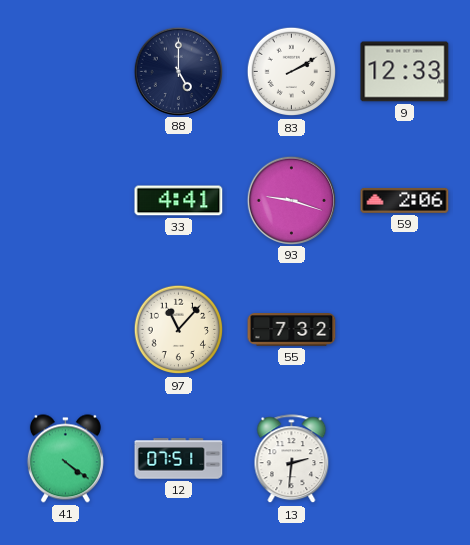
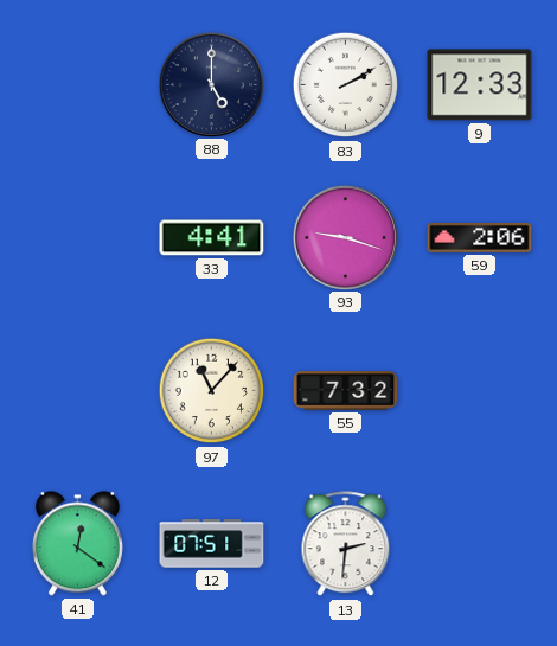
41: 4:21 -> 12:21
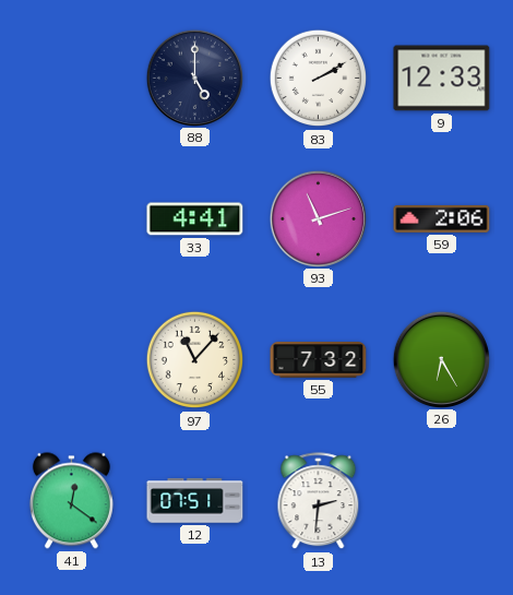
93: 9:18 -> 11:12
26: none -> 6:25
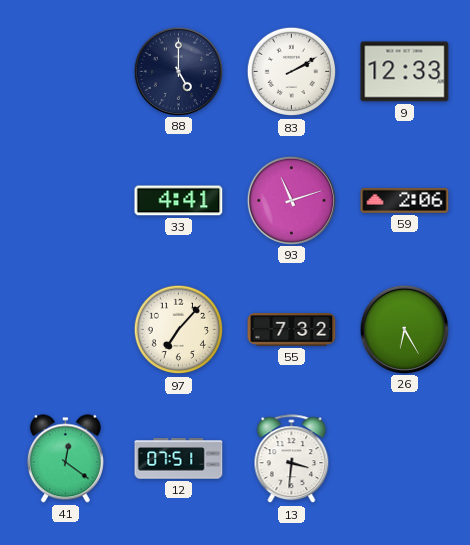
97: 11:07 -> 7:07
13: 2:31 -> 3:31
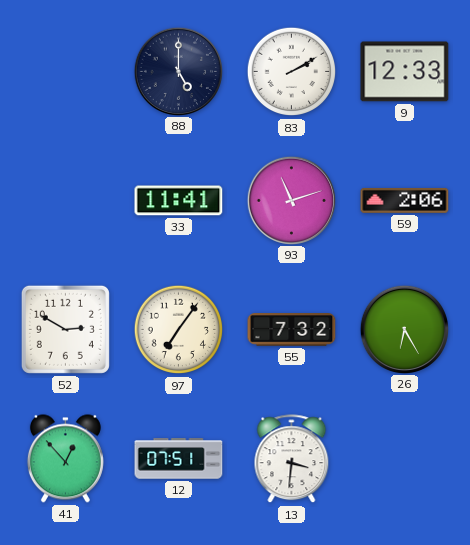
33: 4:41 -> 11:41
52: none -> 2:50
97: 7:07 -> 7:06
41: 12:21 -> 12:53
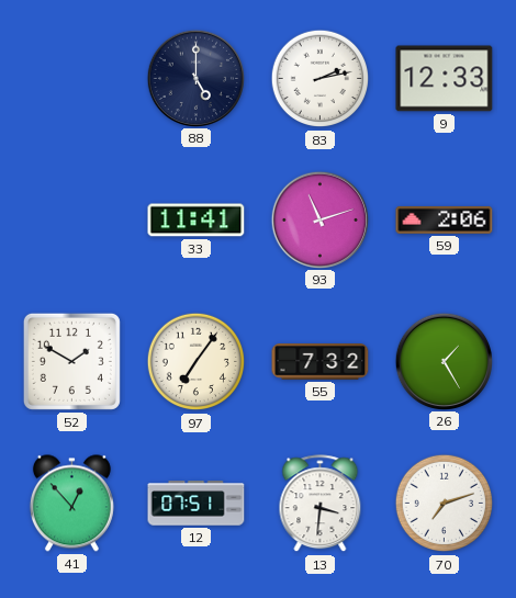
83: 2:10 -> 2:13
52: 2:50 -> 1:50
26: 6:25 -> 1:25
70: none -> 7:12
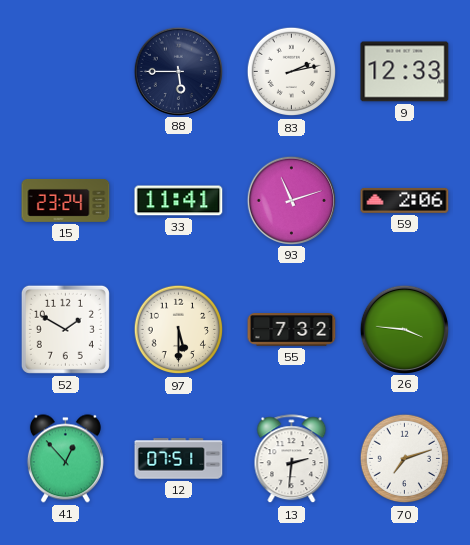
88: 5:00 -> 5:45
15: none -> 23:24
97: 7:06 -> 5:30
26: 1:25 -> 3:46
13: 3:31 -> 2:31
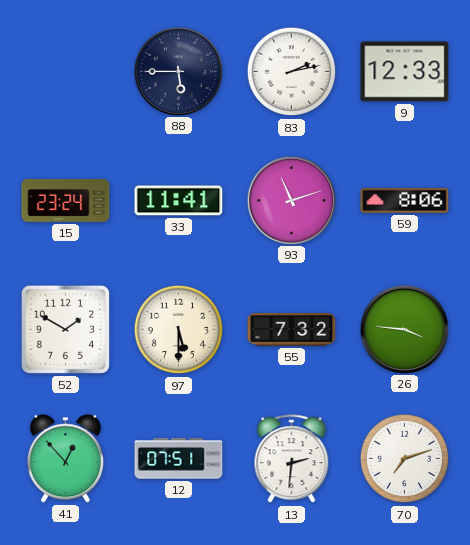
59: 2:06 -> 8:06
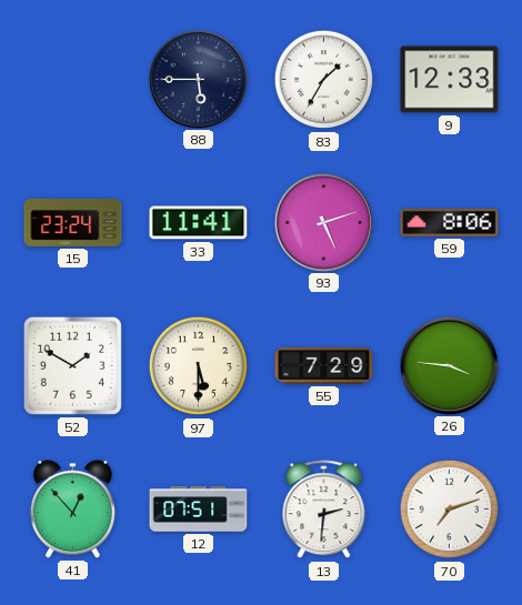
83: 2:13 -> 1:35
93: 11:12 -> 5:12
55: 7:32 -> 7:29
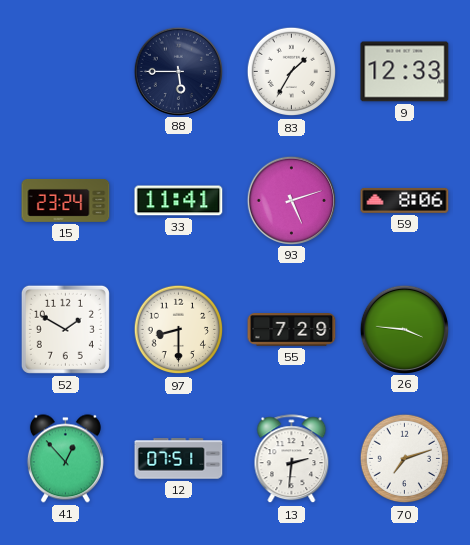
97: 5:30 -> 8:30
